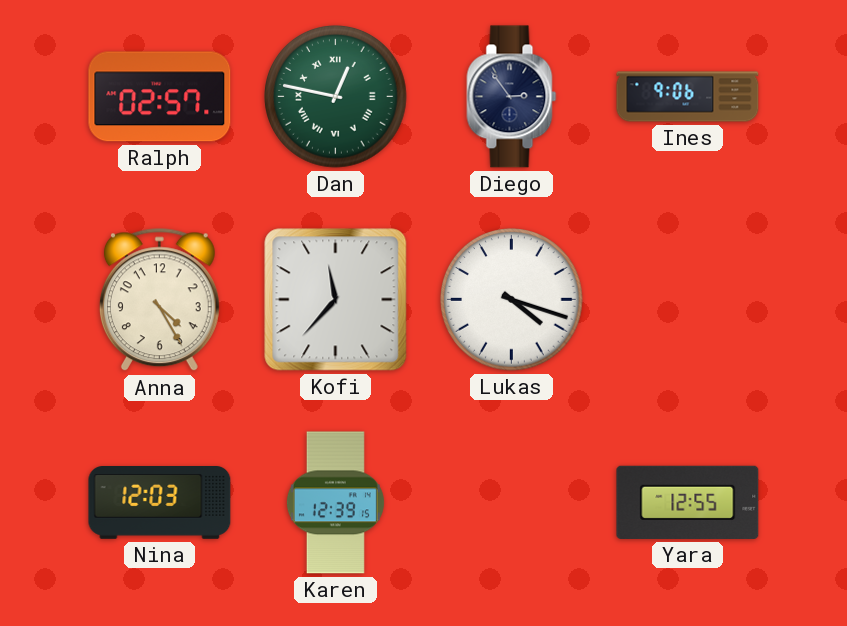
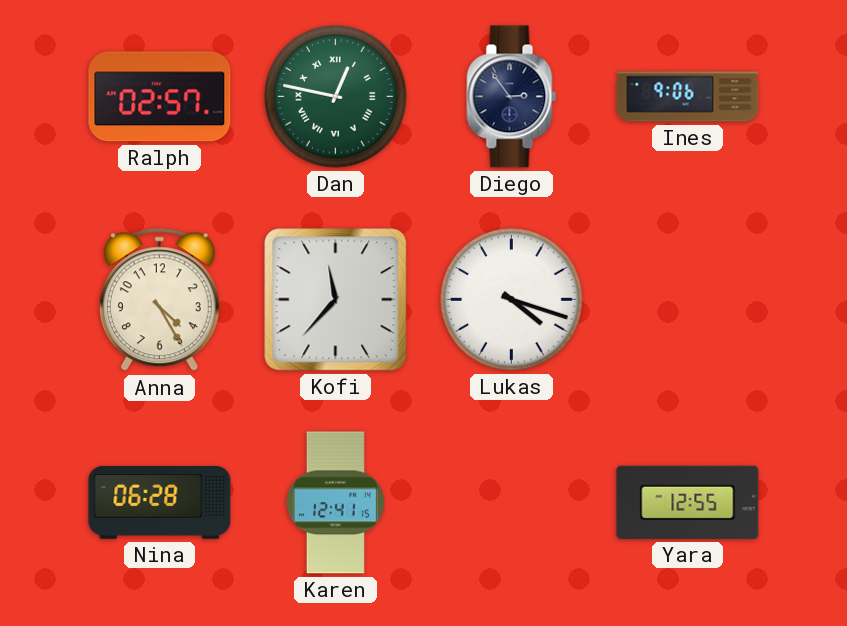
Nina: 12:03 -> 06:28
Karen: 12:39 -> 12:41
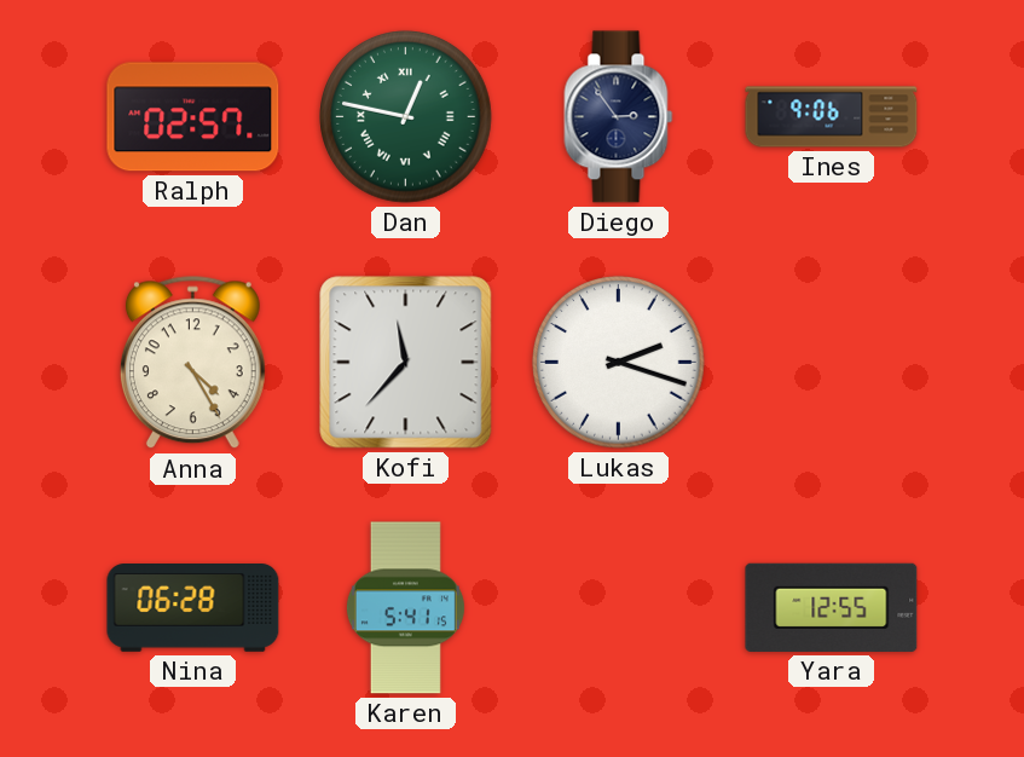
Lukas: 4:18 -> 2:18
Karen: 12:41 -> 5:41
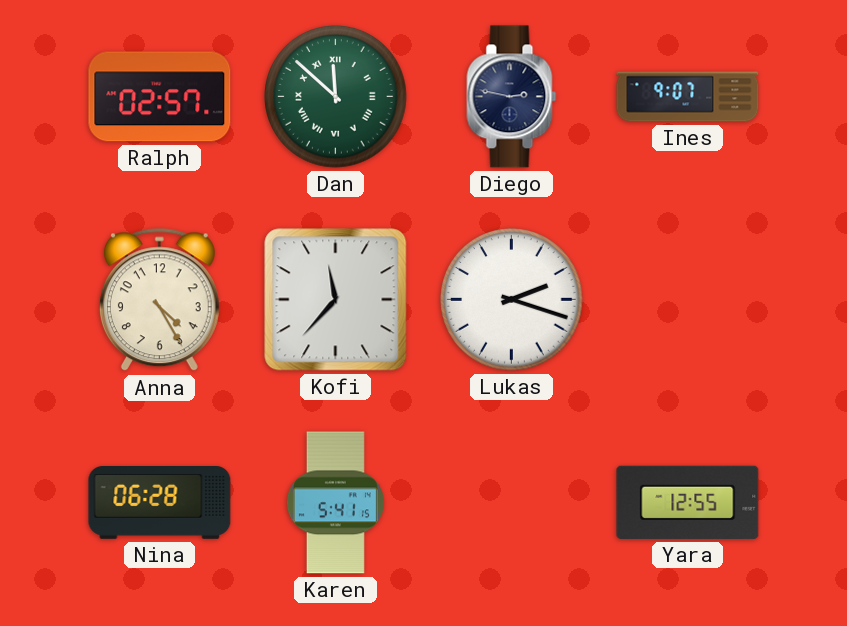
Dan: 12:47 -> 11:52
Diego: 2:54 -> 2:47
Ines: 9:06 -> 9:07
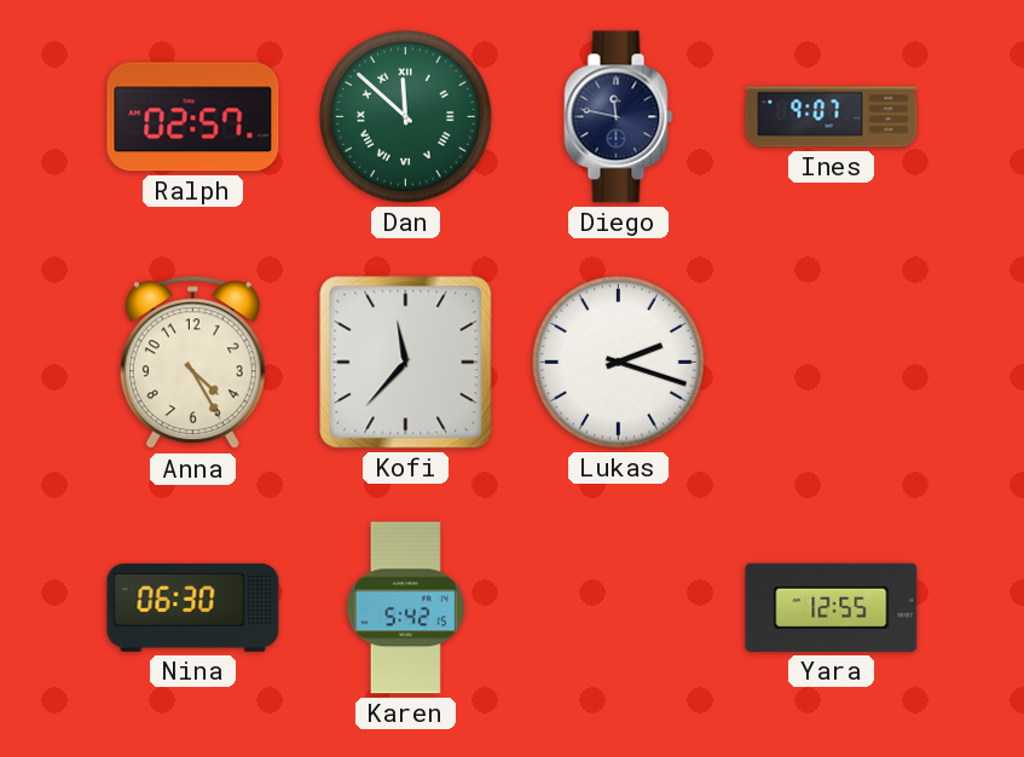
Diego: 2:47 -> 11:47
Nina: 06:28 -> 06:30
Karen: 5:41 -> 5:42
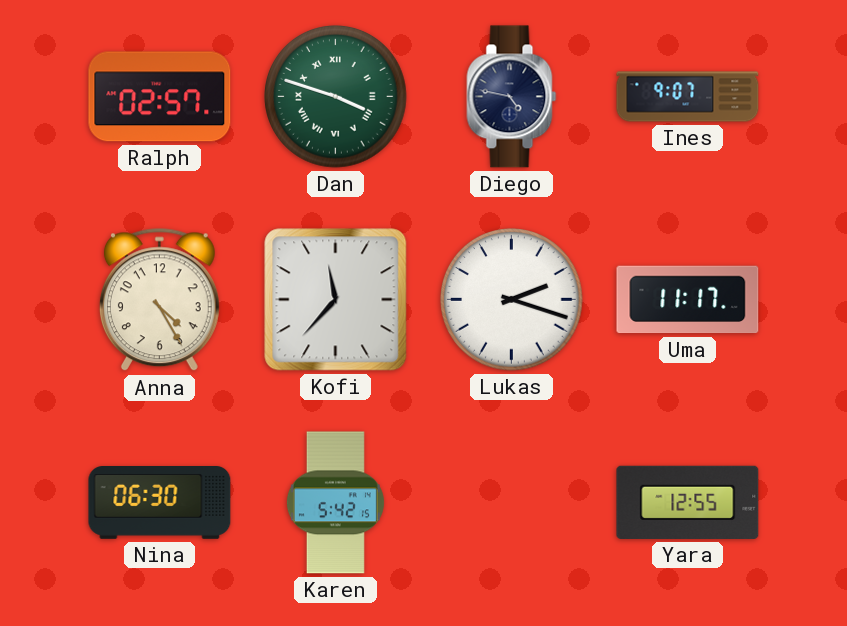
Dan: 11:52 -> 3:48
Diego: 11:47 -> 4:47
Uma: none -> 11:17
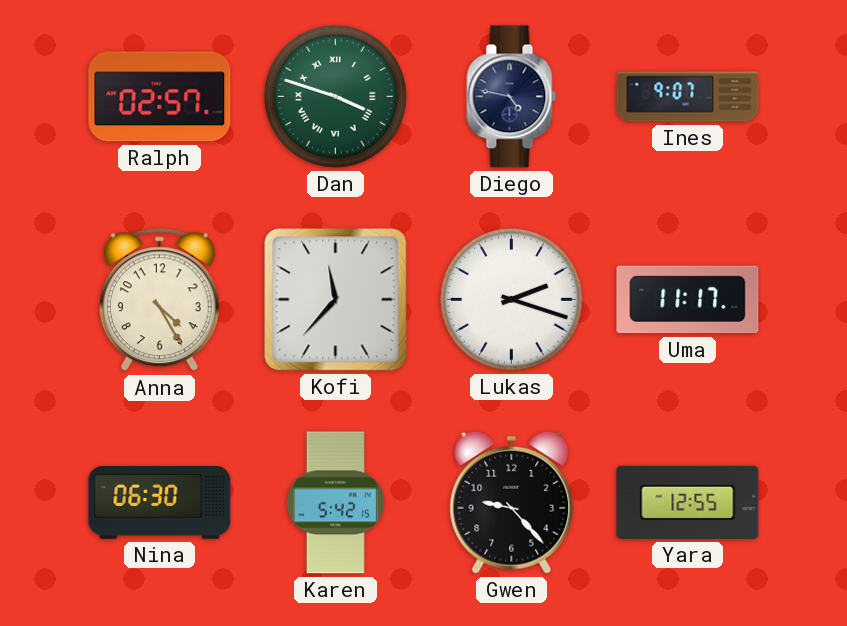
Gwen: none -> 9:23
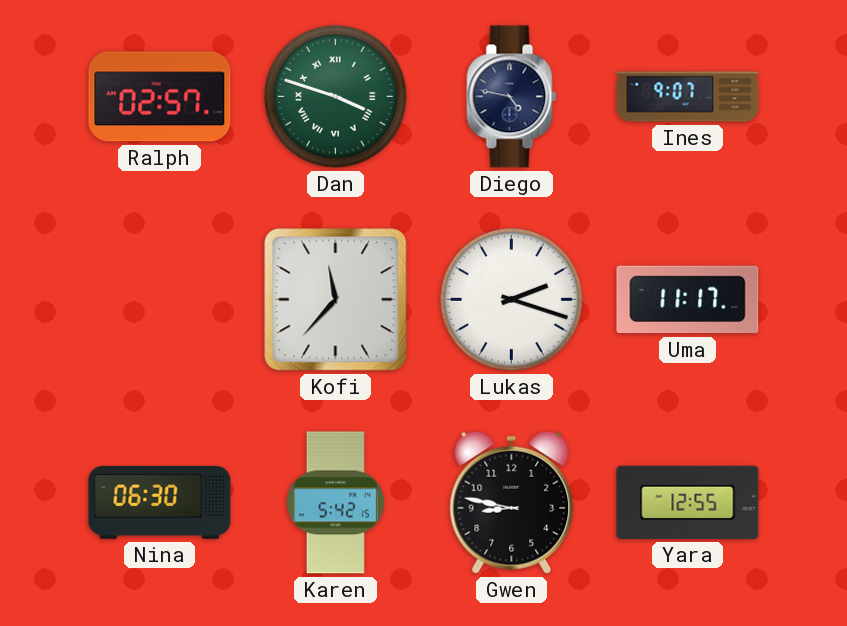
Anna: 4:25 -> none
Gwen: 9:23 -> 8:47
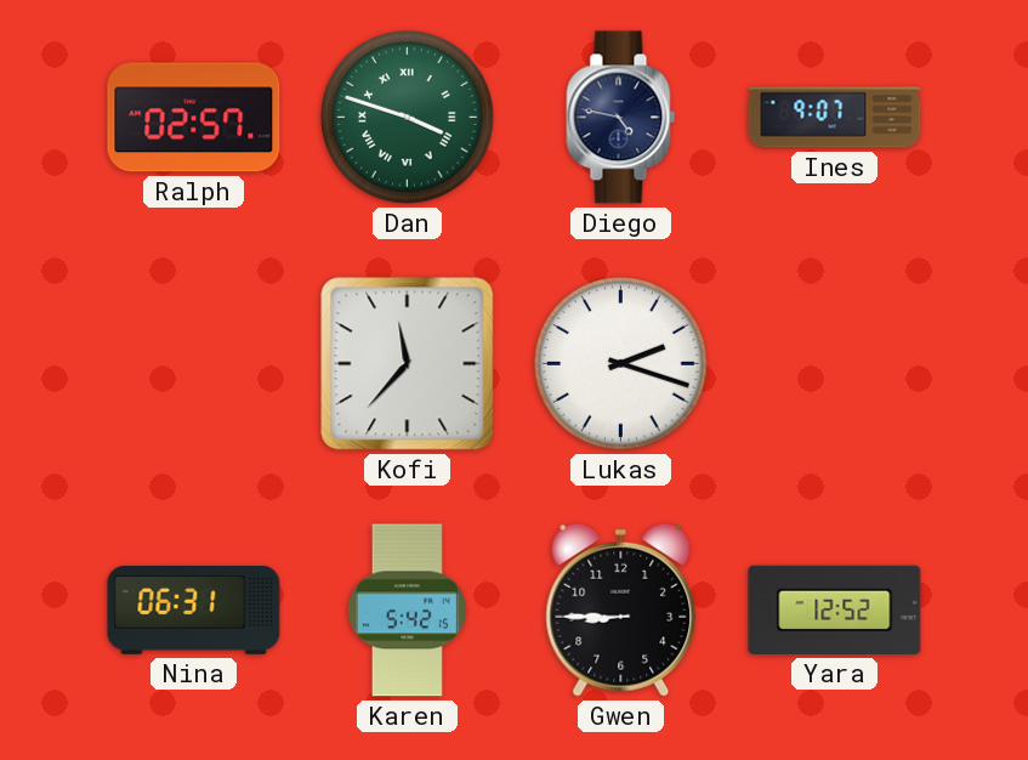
Uma: 11:17 -> none
Nina: 06:30 -> 06:31
Gwen: 8:47 -> 8:45
Yara: 12:55 -> 12:52
